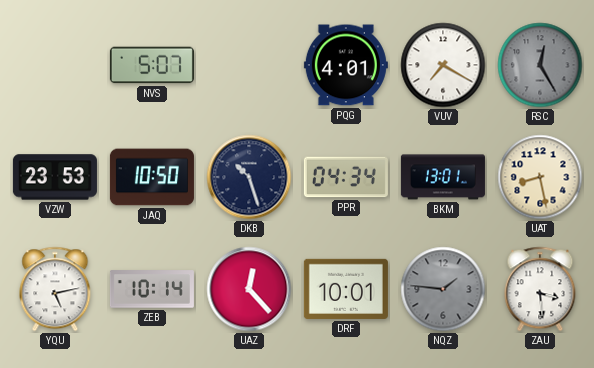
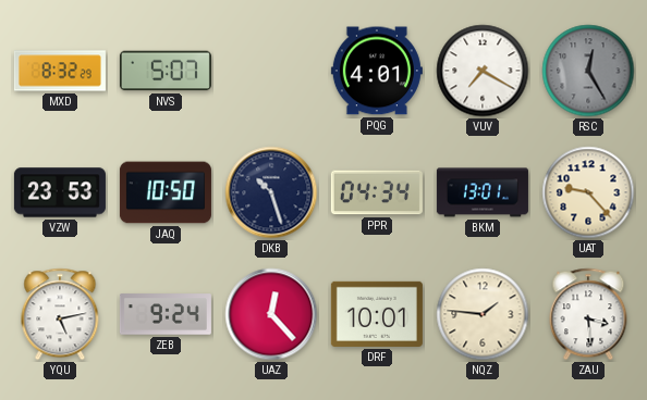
MXD: none -> 8:32
UAT: 8:28 -> 9:23
ZEB: 10:14 -> 9:24
NQZ dial: grey -> cream
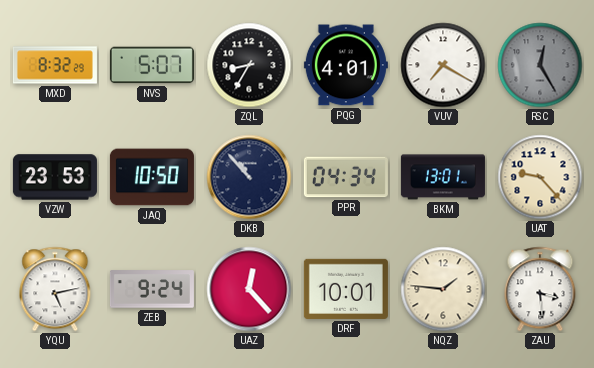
ZQL: none -> 8:35
DKB: 10:27 -> 10:53
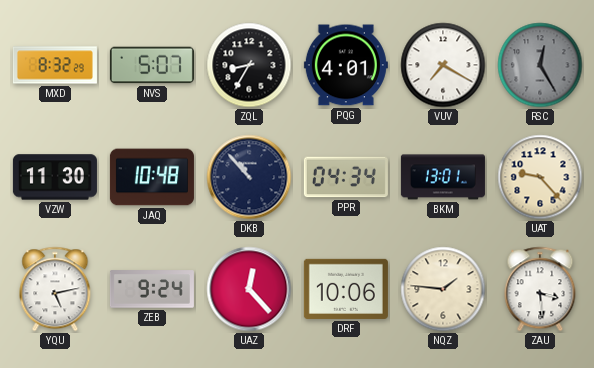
VZW: 23:53 -> 11:30
JAQ: 10:50 -> 10:48
DRF: 10:01 -> 10:06
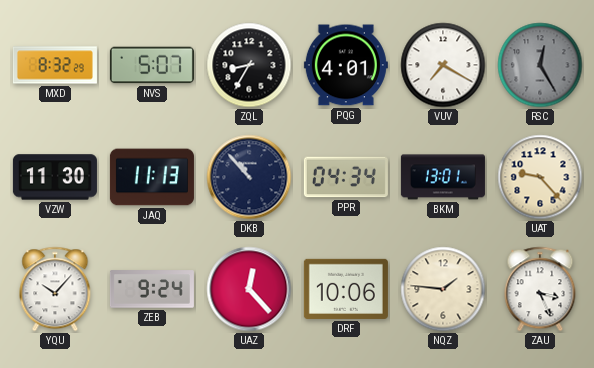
JAQ: 10:48 -> 11:13
YQU: 5:13 -> 10:07
ZAU: 3:29 -> 3:26
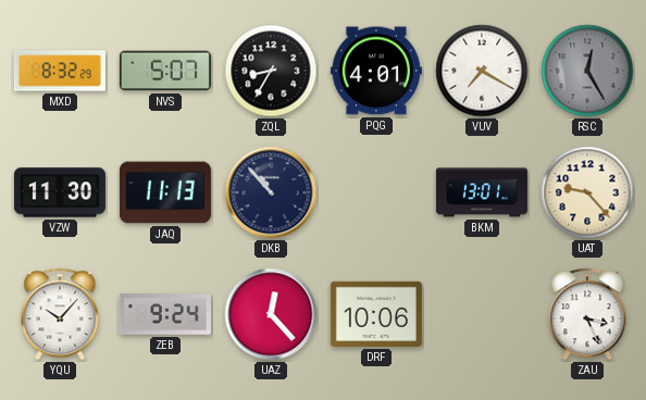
PPR: 04:34 -> none
NQZ: 1:46 -> none
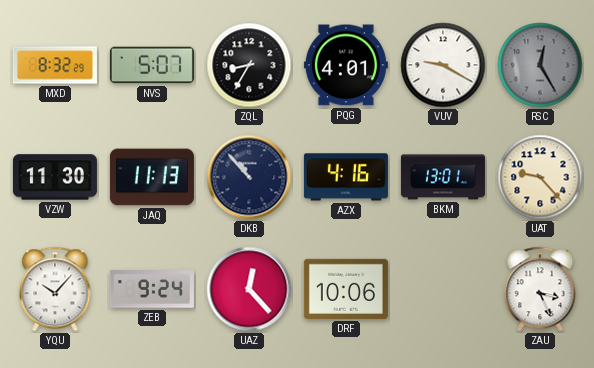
VUV: 7:20 -> 9:20
AZX: none -> 4:16
